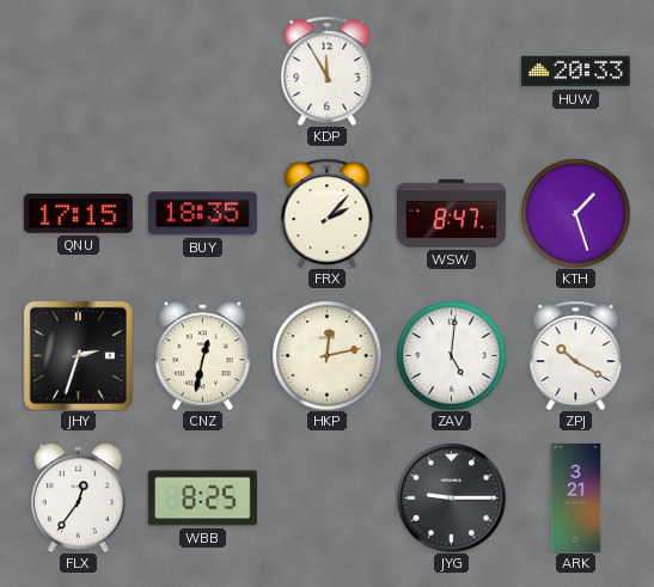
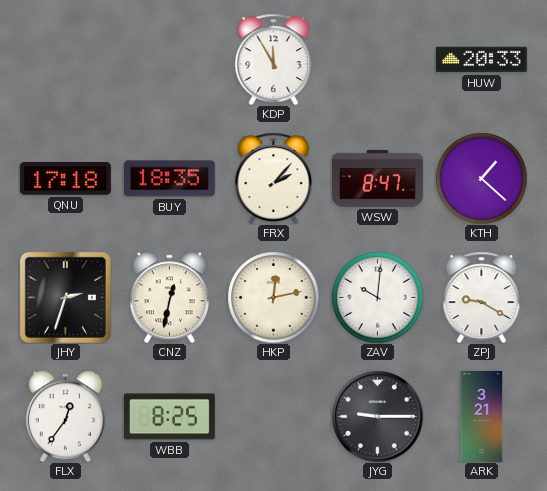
QNU: 17:15 -> 17:18
KTH: 1:27 -> 1:22
ZAV: 5:01 -> 10:01
ZPJ: 10:20 -> 9:20
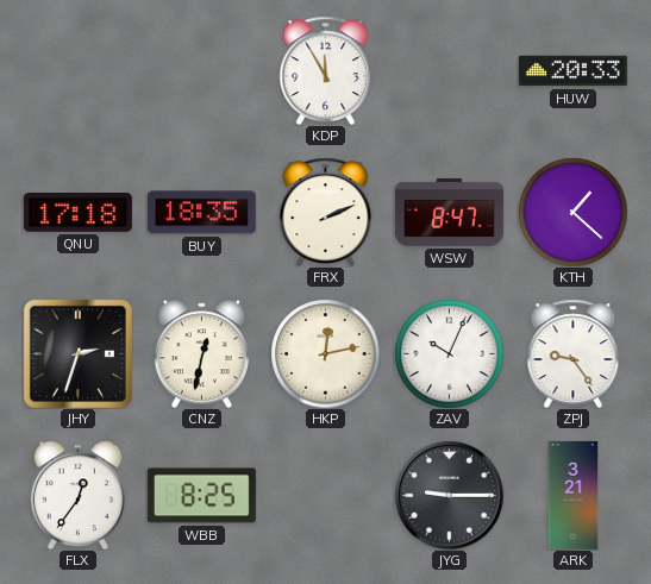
FRX: 2:07 -> 2:11
ZAV: 10:01 -> 10:04
ZPJ: 9:20 -> 9:24
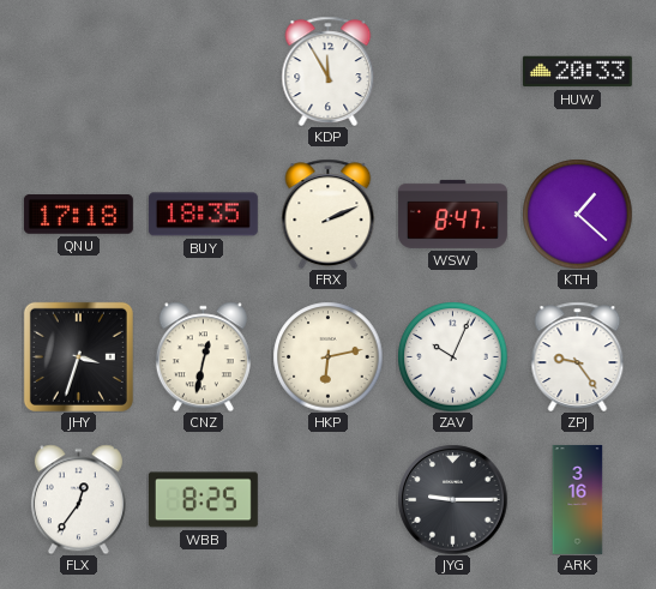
JHY: 2:33 -> 3:33
HKP: 12:13 -> 6:13
ARK: 3:21 -> 3:16
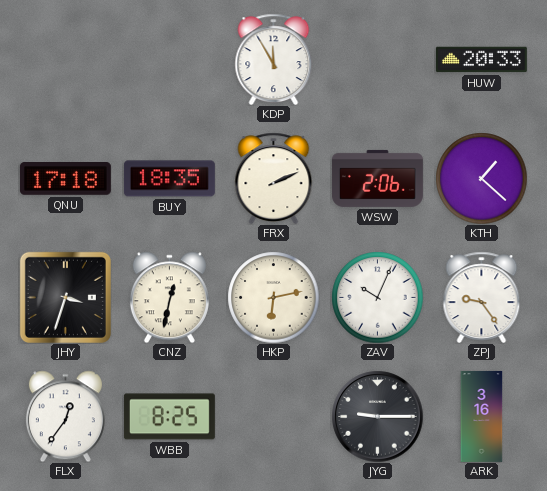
WSW: 8:47 -> 2:06
